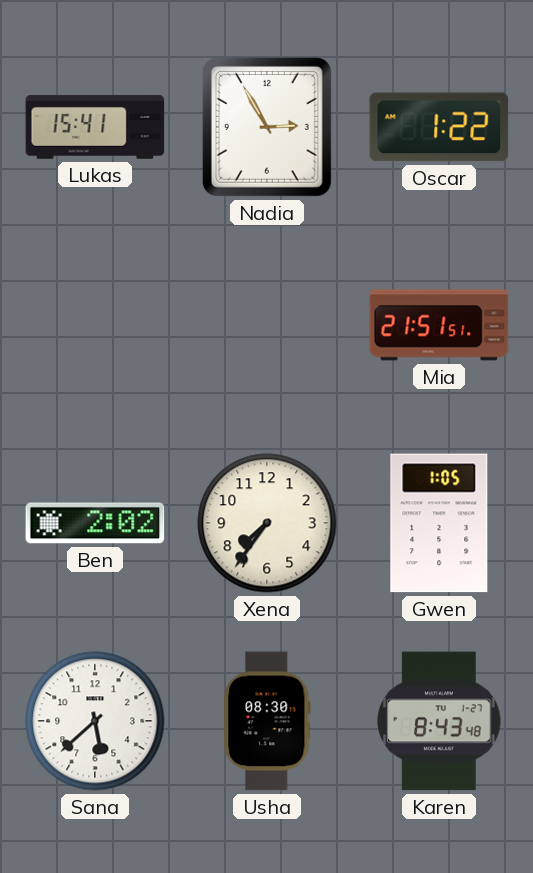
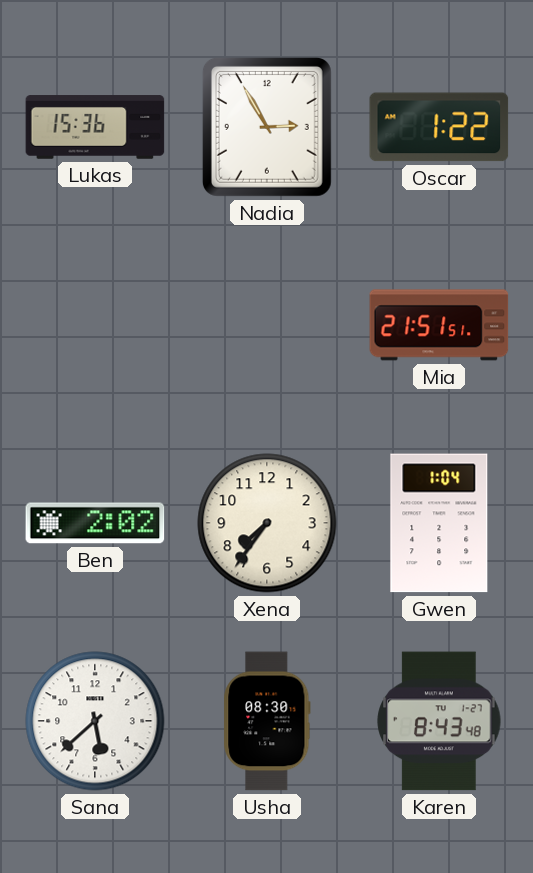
Lukas: 15:41 -> 15:36
Gwen: 1:05 -> 1:04
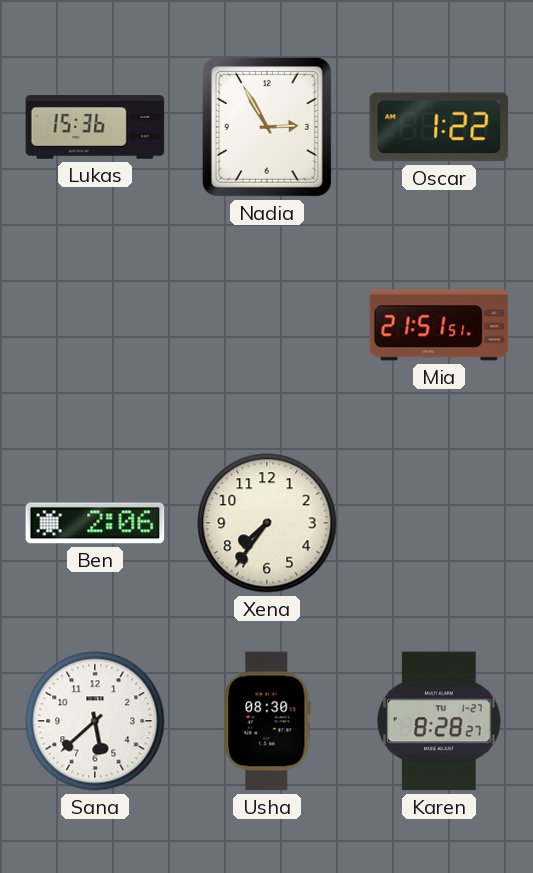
Ben: 2:02 -> 2:06
Gwen: 1:04 -> none
Karen: 8:43 -> 8:28
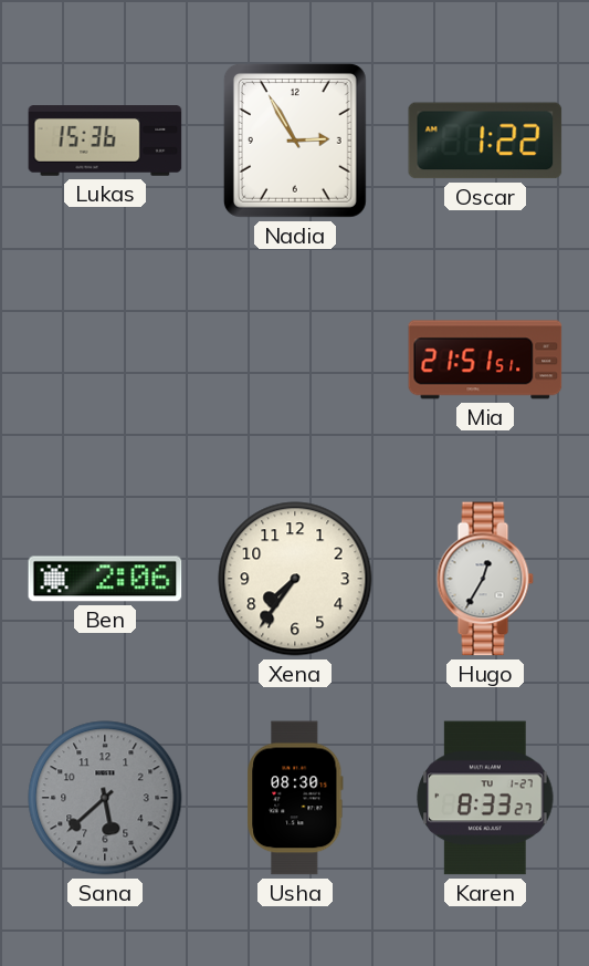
Hugo: none -> 12:35
Sana dial: white -> grey
Karen: 8:28 -> 8:33
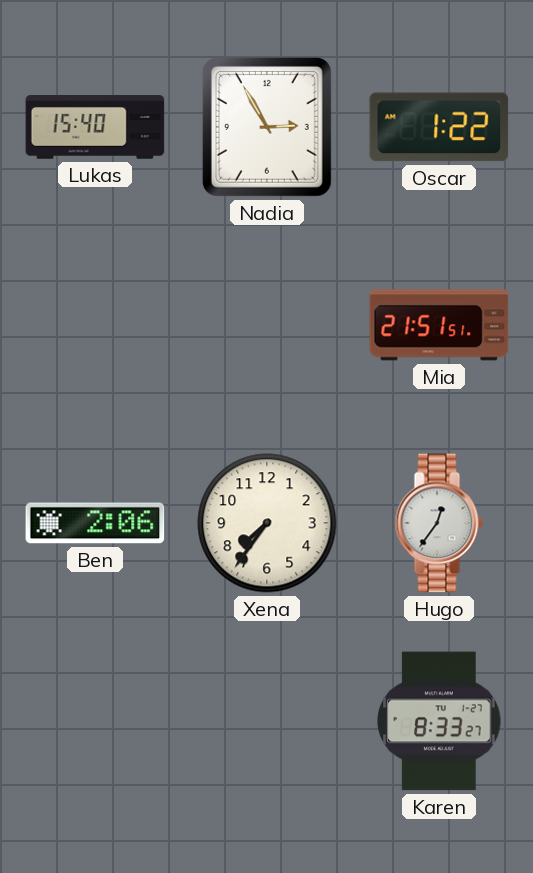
Lukas: 15:36 -> 15:40
Hugo: 12:35 -> 12:36
Sana: 5:38 -> none
Usha: 08:30 -> none
